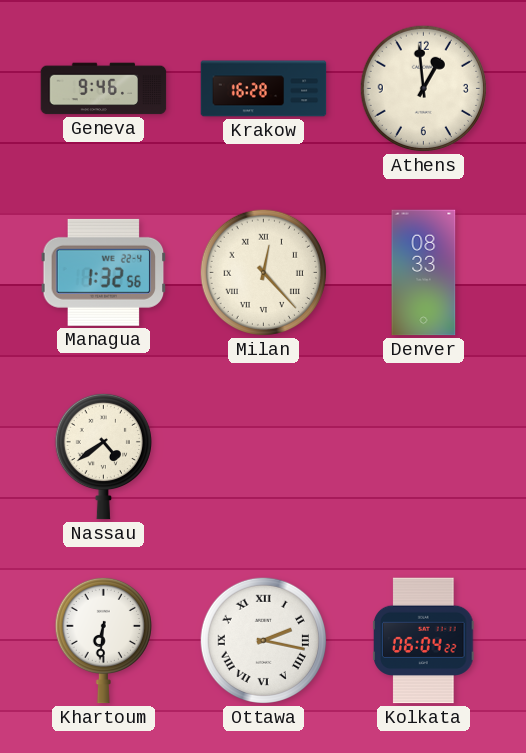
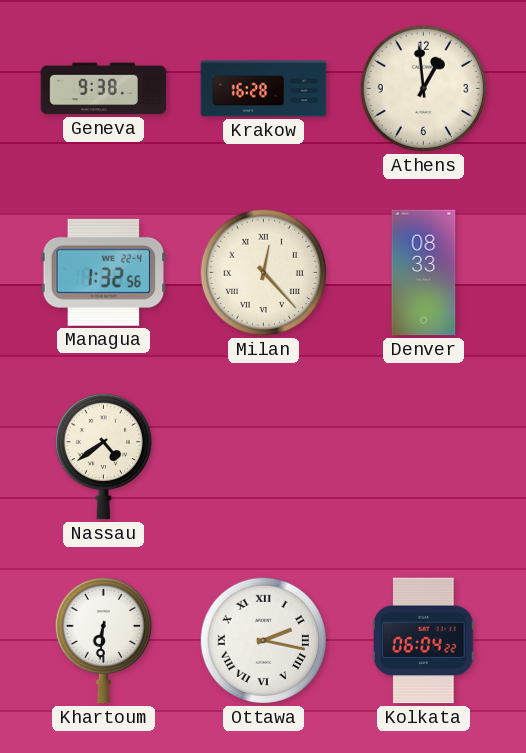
Geneva: 9:46 -> 9:38
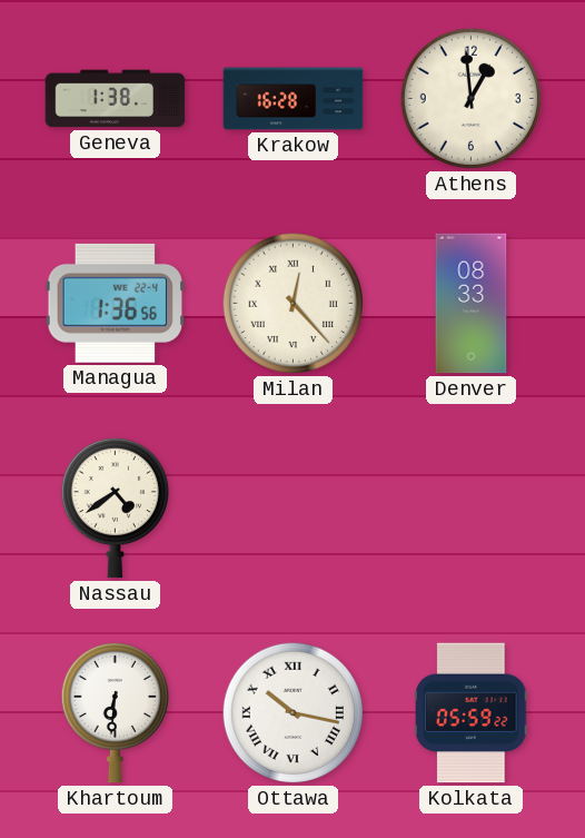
Geneva: 9:38 -> 1:38
Managua: 1:32 -> 1:36
Ottawa: 2:17 -> 10:17
Kolkata: 06:04 -> 05:59
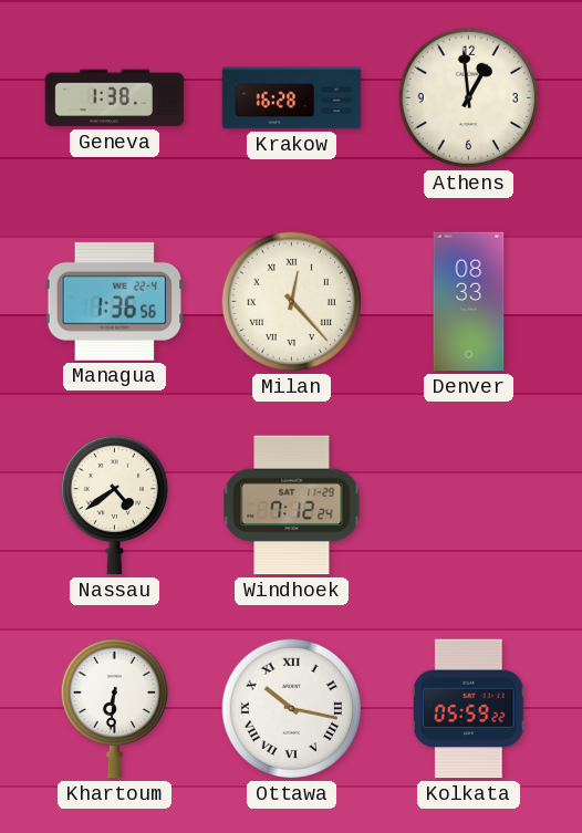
Windhoek: none -> 7:12
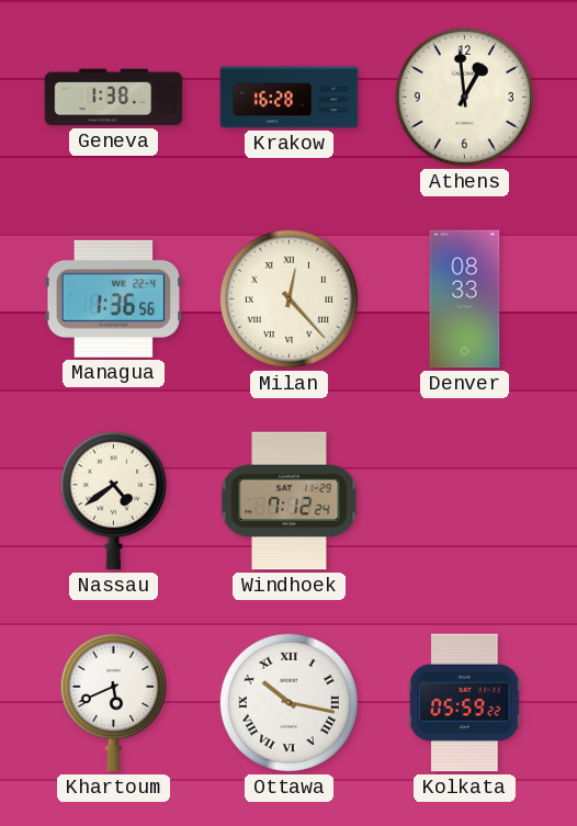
Khartoum: 6:31 -> 5:41
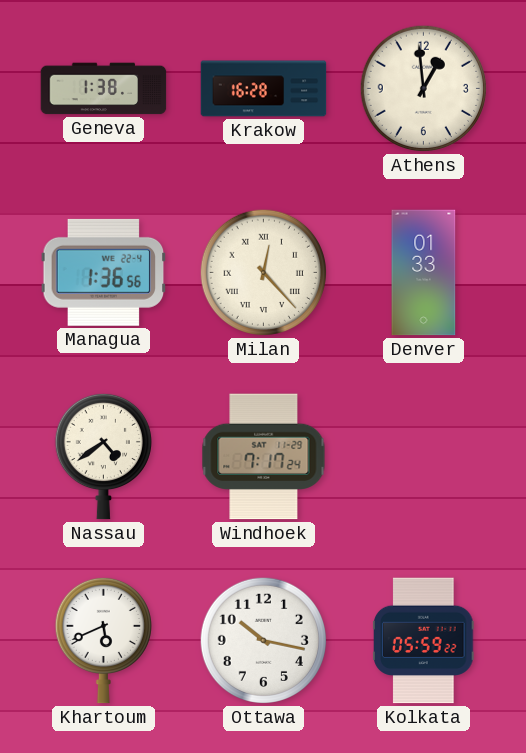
Denver: 08:33 -> 01:33
Windhoek: 7:12 -> 7:17
Ottawa numerals: Roman -> Arabic
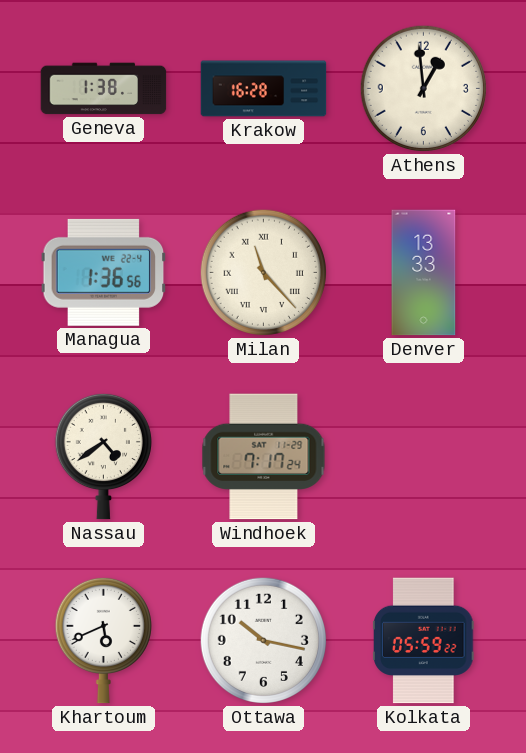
Milan: 12:23 -> 11:23
Denver: 01:33 -> 13:33
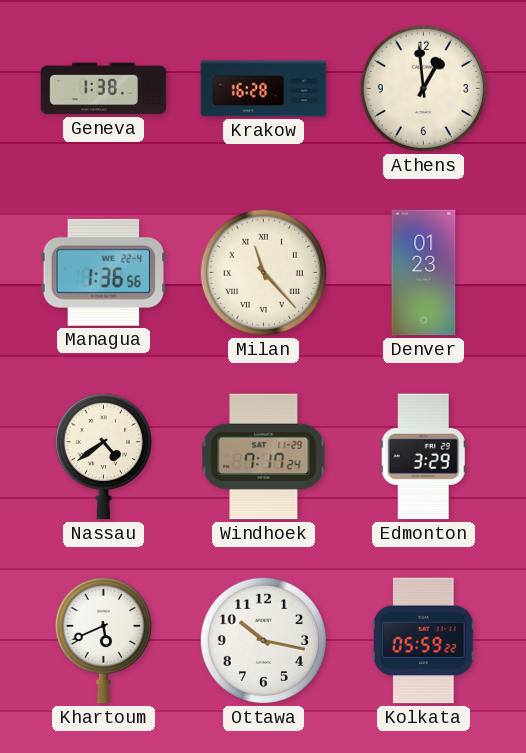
Denver: 13:33 -> 01:23
Edmonton: none -> 3:29
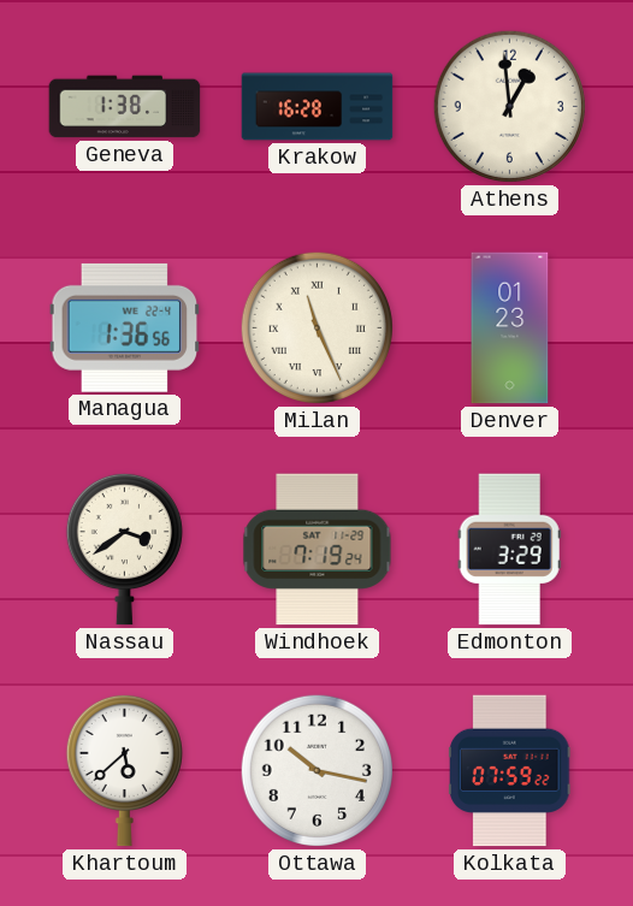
Milan: 11:23 -> 11:26
Nassau: 4:39 -> 3:39
Windhoek: 7:17 -> 7:19
Khartoum: 5:41 -> 5:38
Kolkata: 05:59 -> 07:59
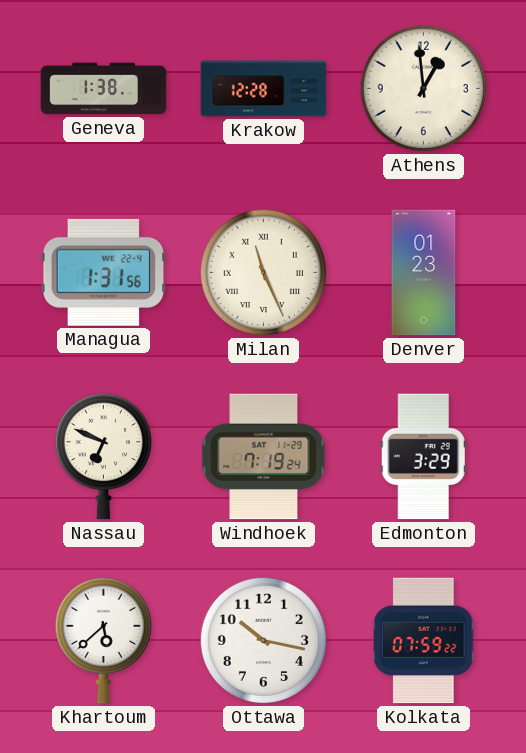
Krakow: 16:28 -> 12:28
Managua: 1:36 -> 1:31
Nassau: 3:39 -> 6:49
